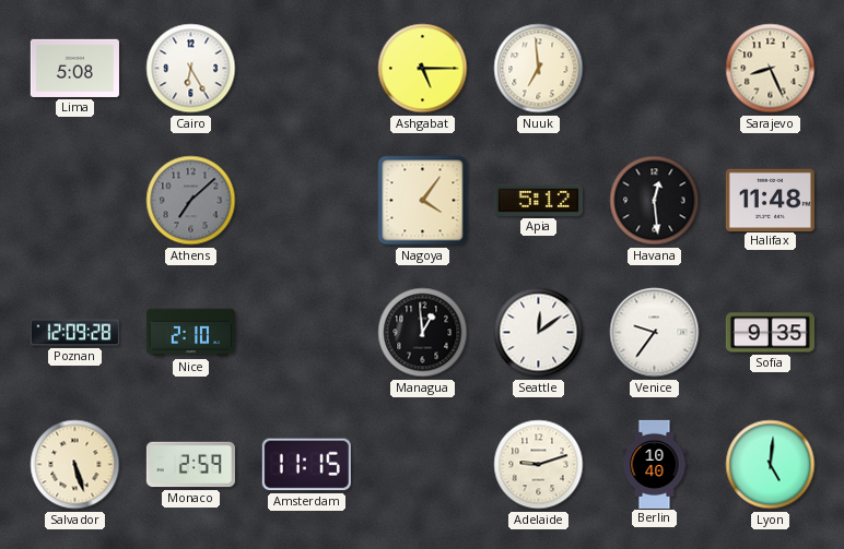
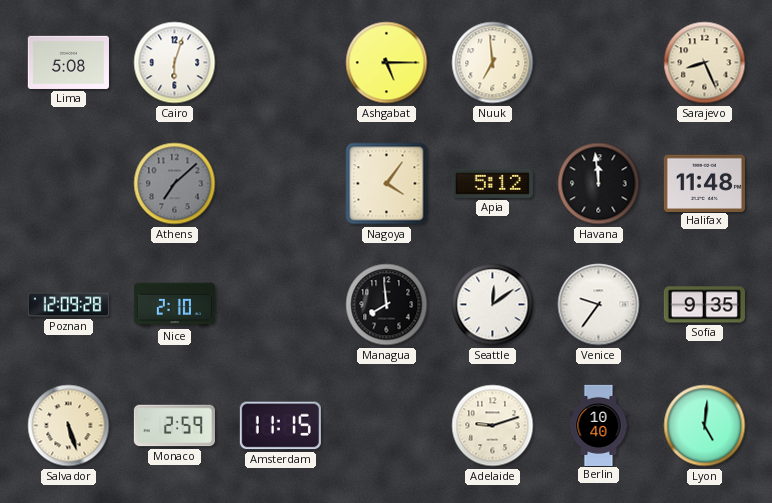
Cairo: 6:25 -> 6:03
Havana: 12:29 -> 11:59
Managua: 12:59 -> 7:59
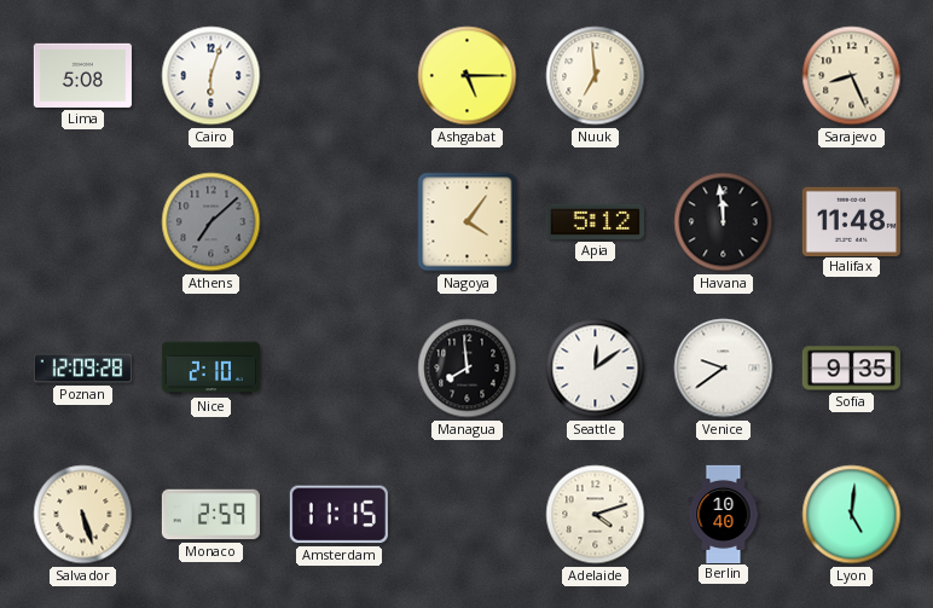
Venice: 9:36 -> 9:39
Adelaide: 9:12 -> 4:12
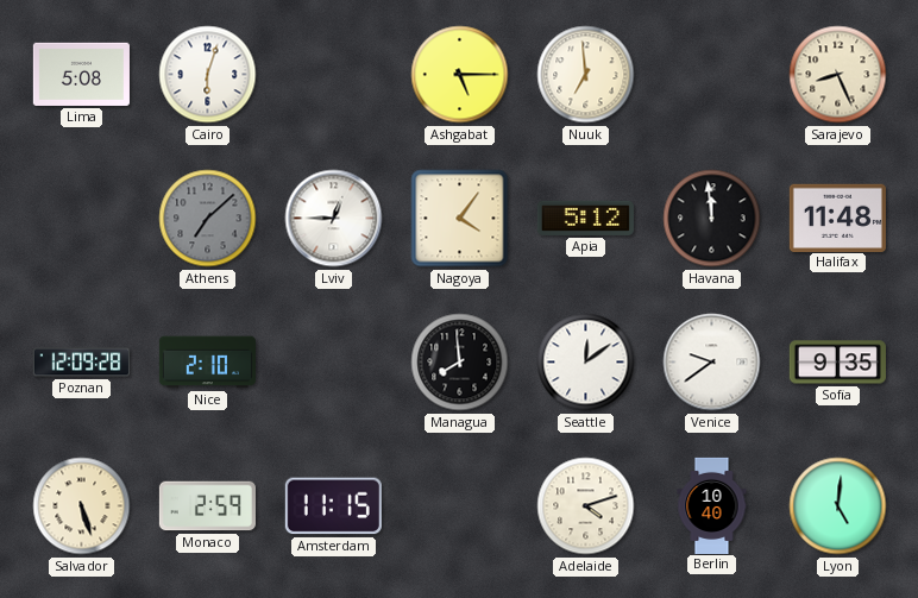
Lviv: none -> 12:45
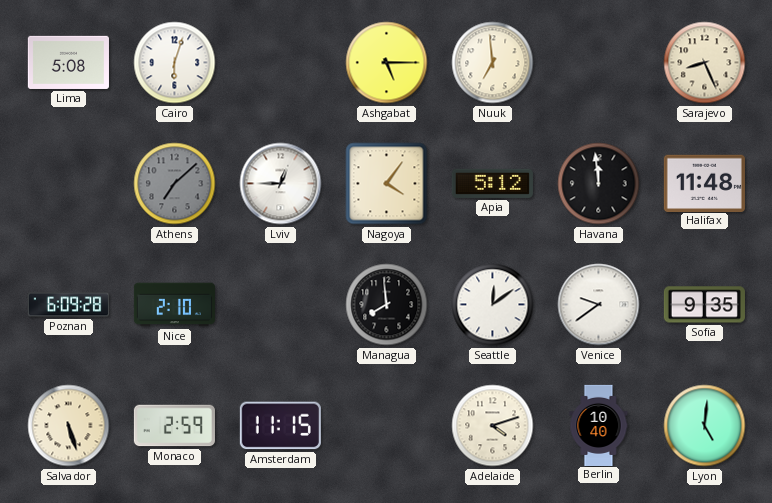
Poznan: 12:09 -> 6:09
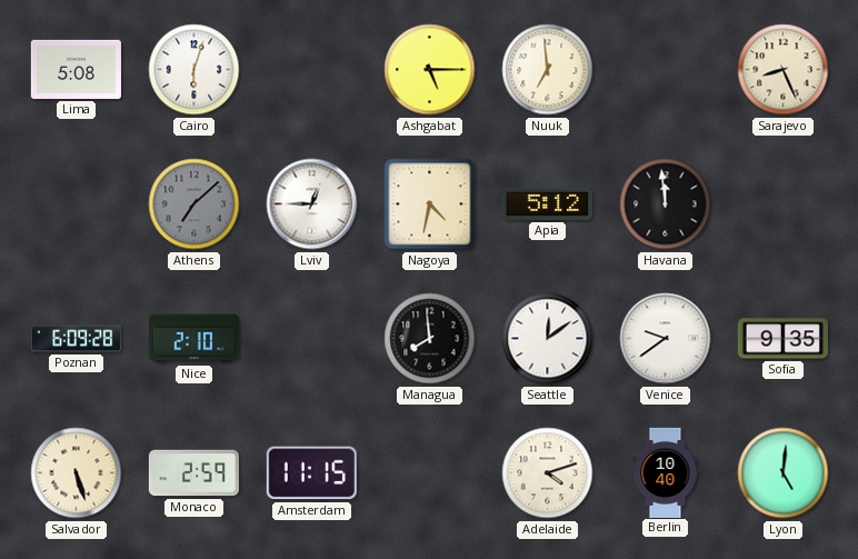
Nagoya: 4:06 -> 4:32
Halifax: 11:48 -> none
